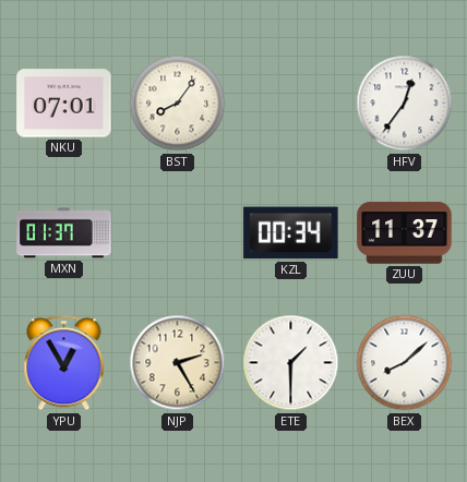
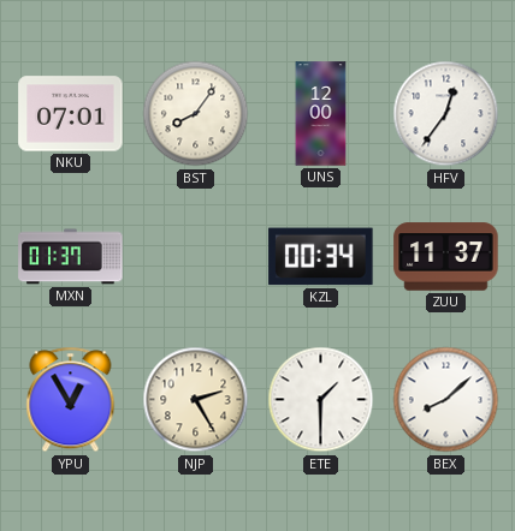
UNS: none -> 12:00
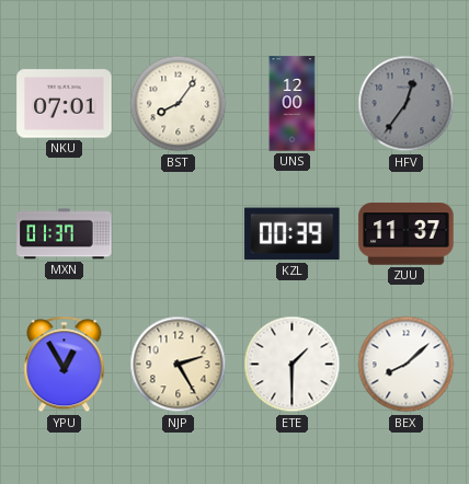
HFV dial: white -> grey
KZL: 00:34 -> 00:39
